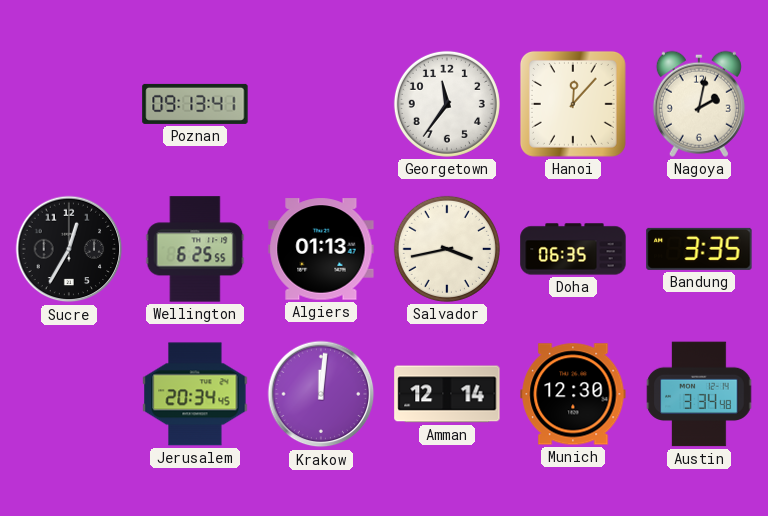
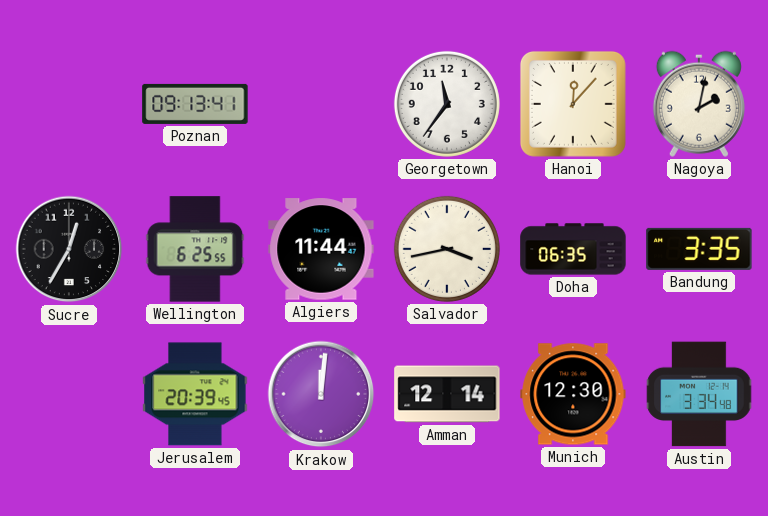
Algiers: 01:13 -> 11:44
Jerusalem: 20:34 -> 20:39
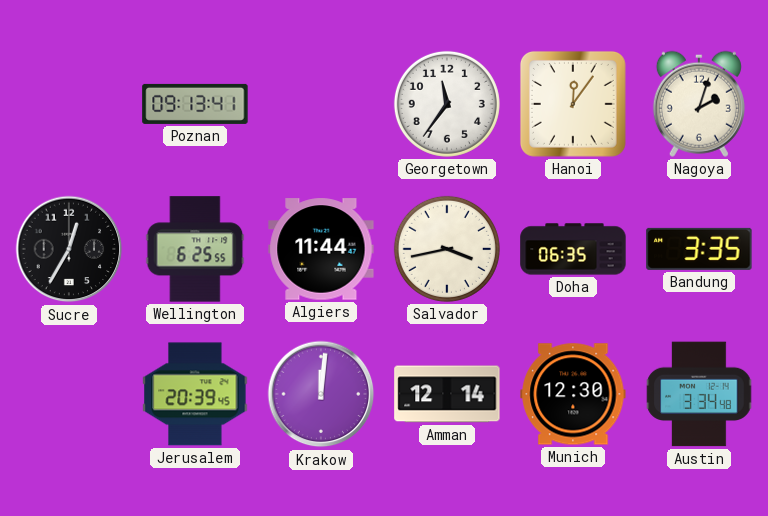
Hanoi: 12:07 -> 12:06
Nagoya: 2:02 -> 2:03
